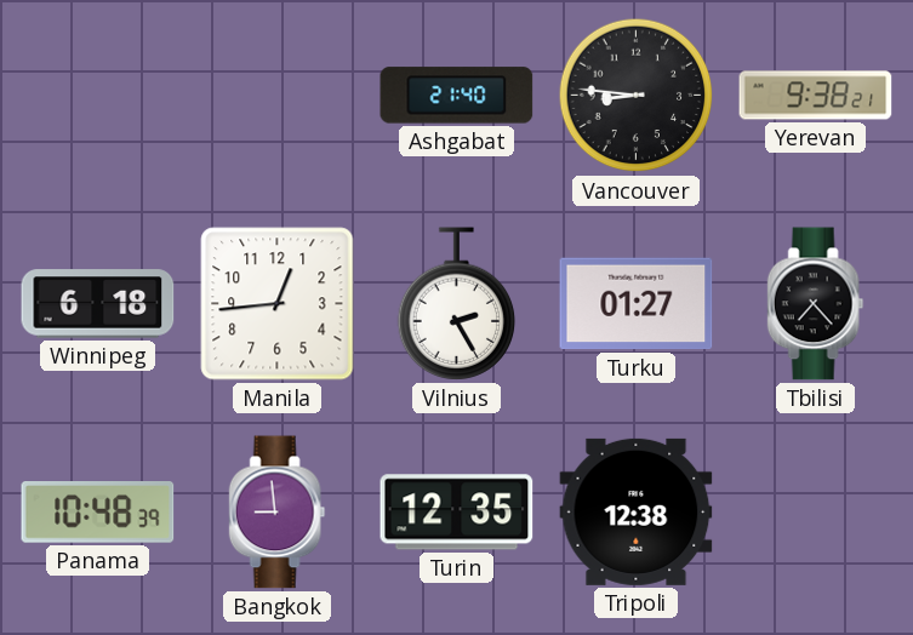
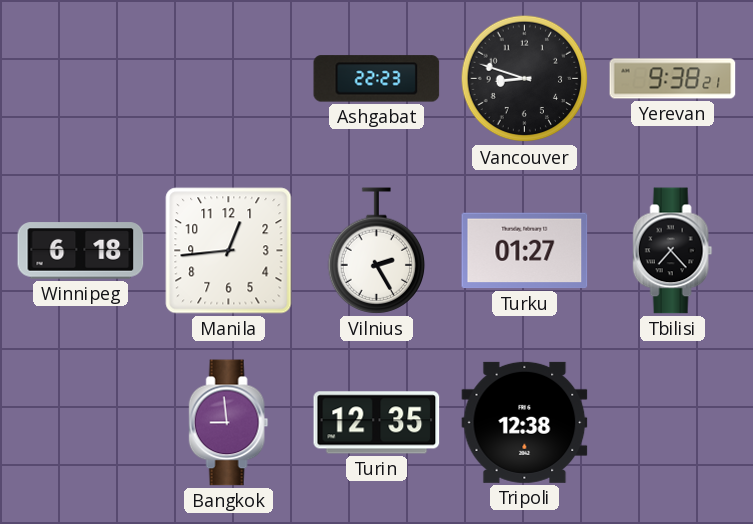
Ashgabat: 21:40 -> 22:23
Vancouver: 8:46 -> 8:48
Panama: 10:48 -> none
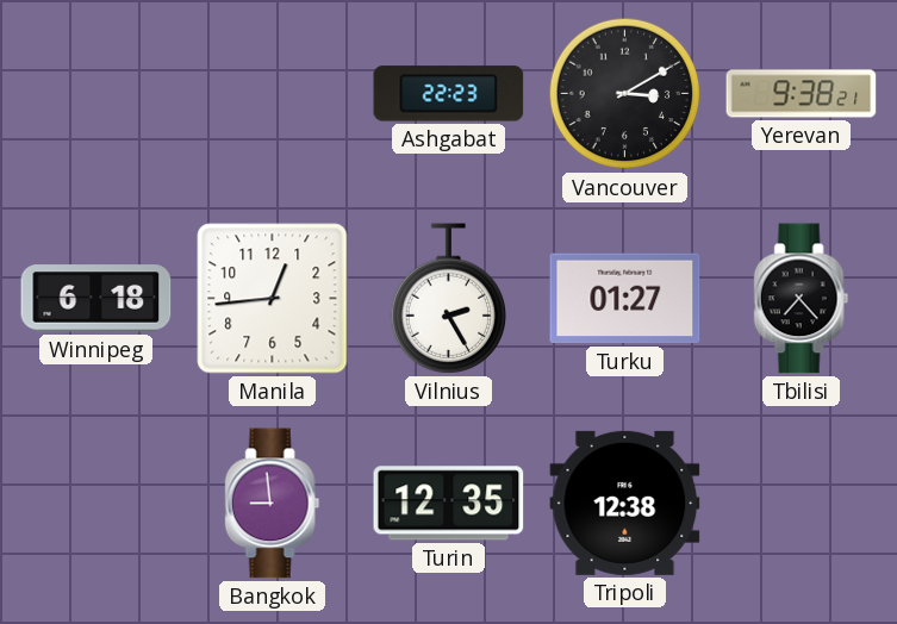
Vancouver: 8:48 -> 3:10
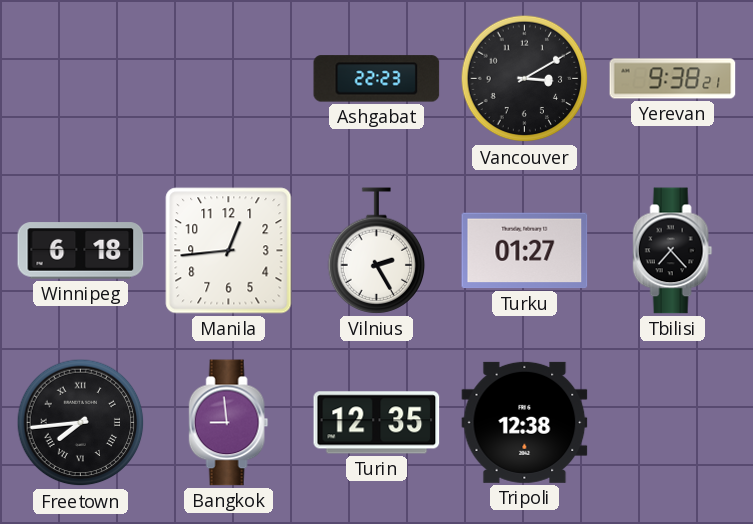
Freetown: none -> 7:44
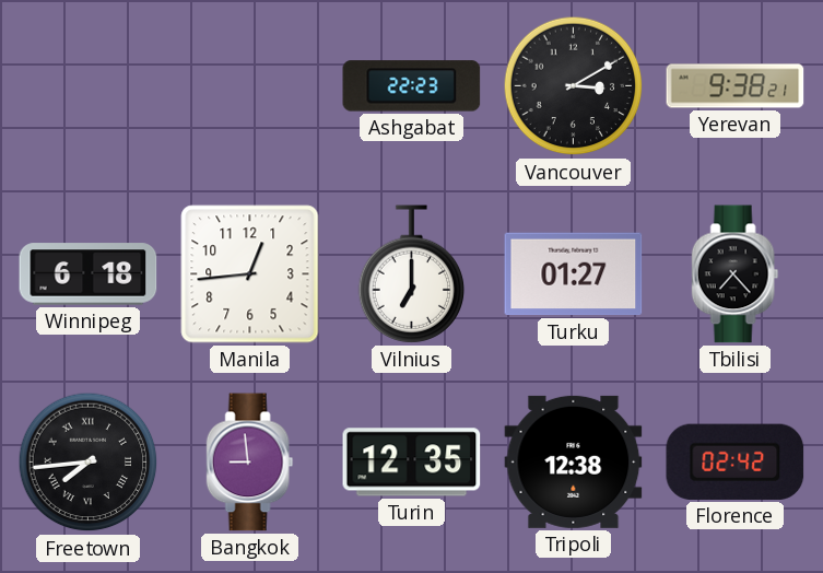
Vilnius: 2:25 -> 7:00
Florence: none -> 02:42
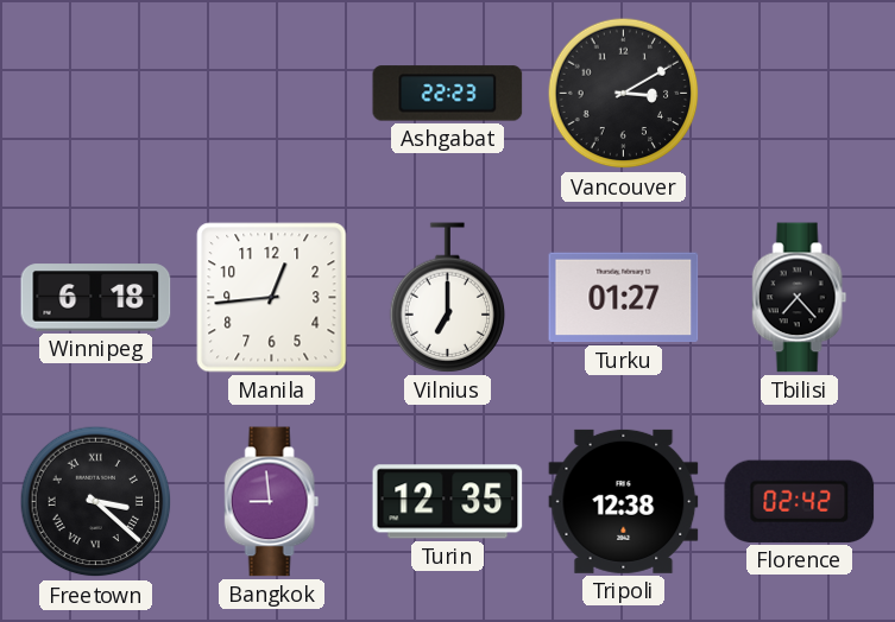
Yerevan: 9:38 -> none
Freetown: 7:44 -> 3:22
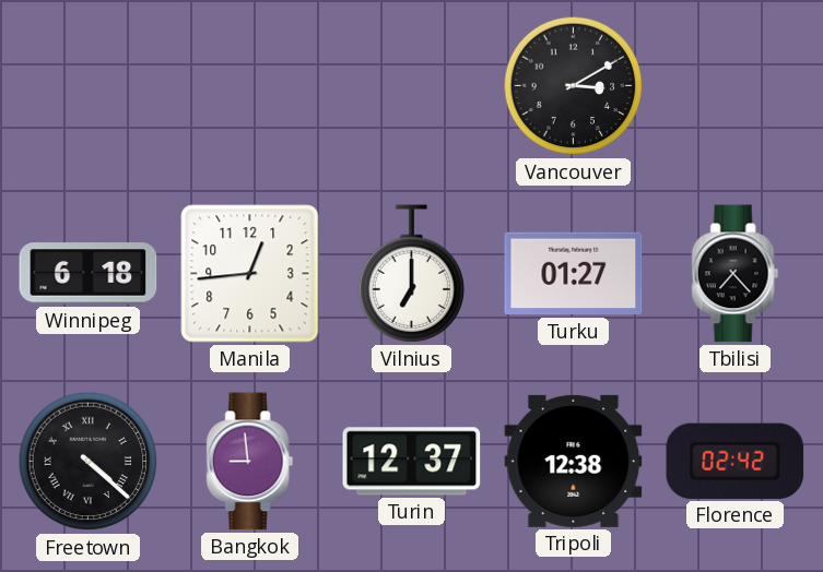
Ashgabat: 22:23 -> none
Freetown: 3:22 -> 4:22
Turin: 12:35 -> 12:37
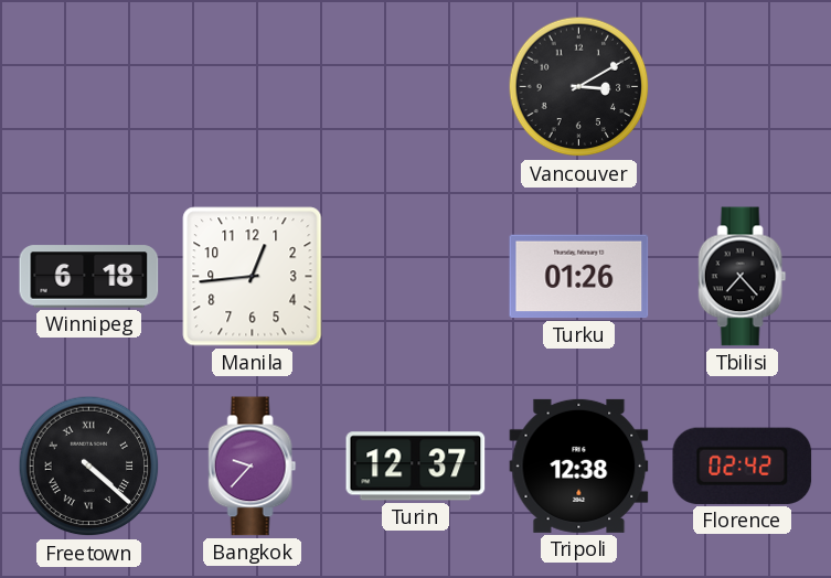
Vilnius: 7:00 -> none
Turku: 01:27 -> 01:26
Bangkok: 8:59 -> 9:37
